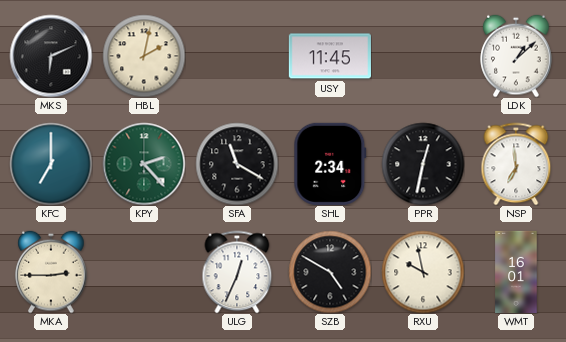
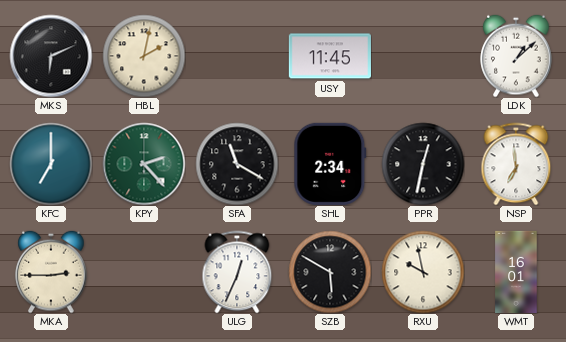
SZB: 4:50 -> 5:50
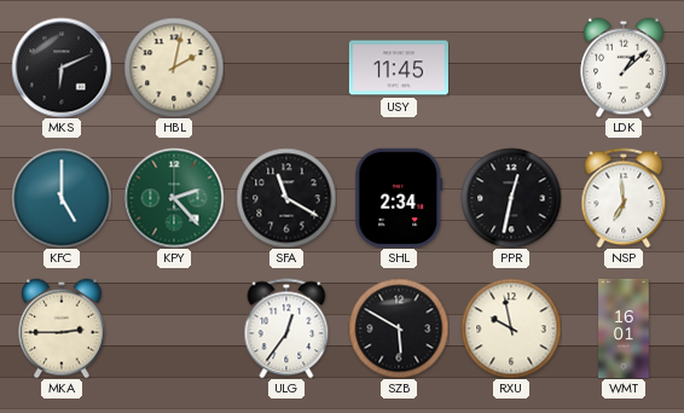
KFC: 7:00 -> 5:00
ULG: 12:34 -> 12:36
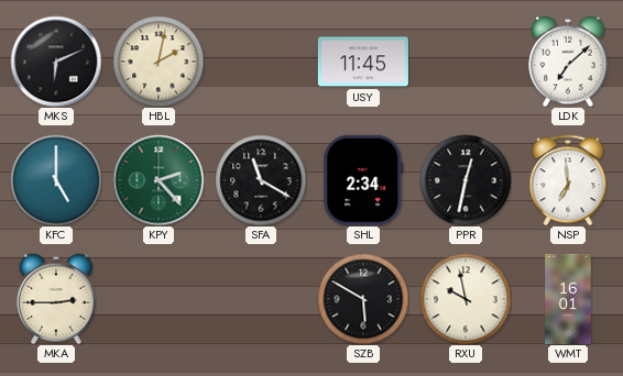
LDK: 1:08 -> 7:08
ULG: 12:36 -> none
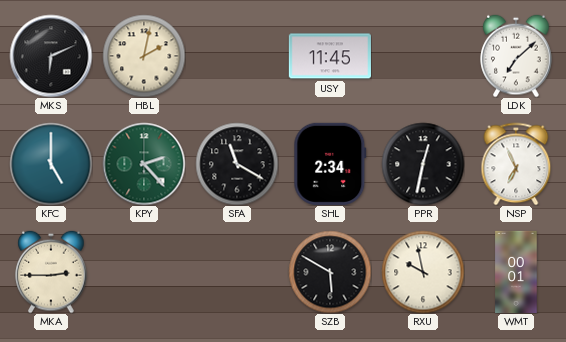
NSP: 6:59 -> 6:56
WMT: 16:01 -> 00:01
